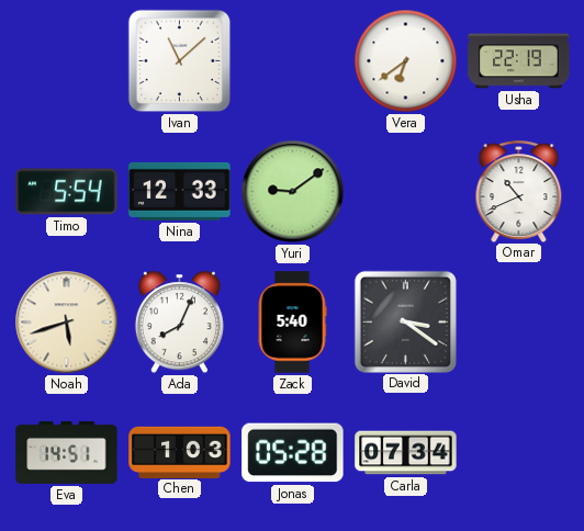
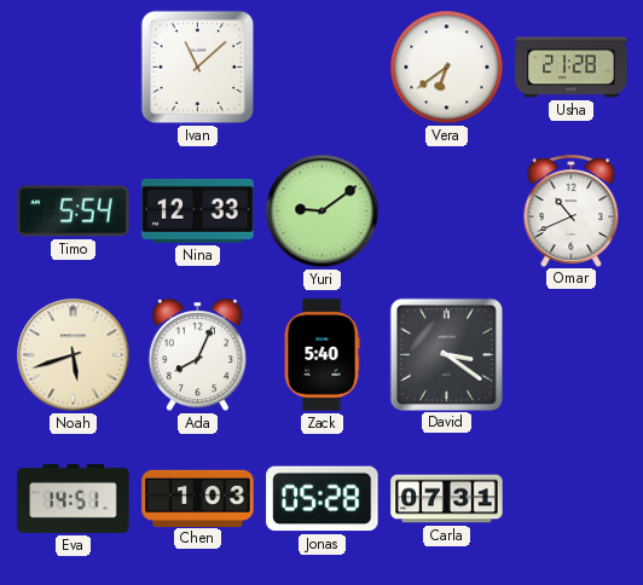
Usha: 22:19 -> 21:28
Carla: 07:34 -> 07:31
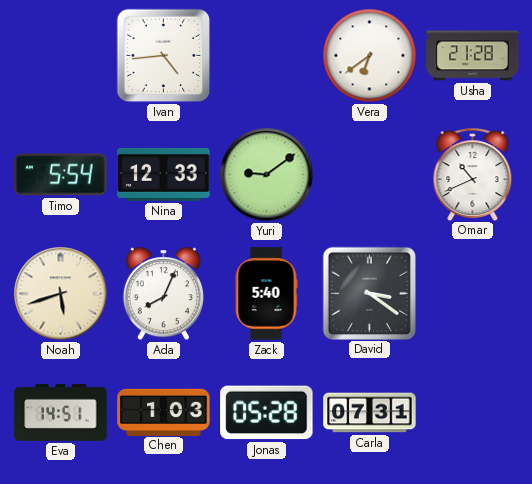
Ivan: 11:08 -> 4:44
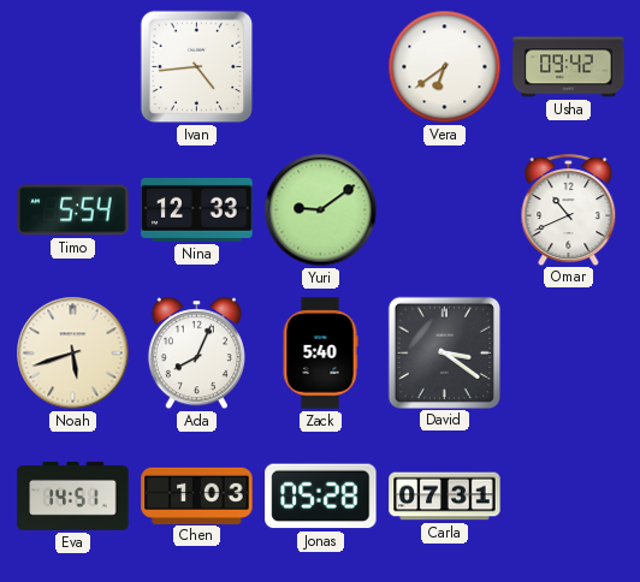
Usha: 21:28 -> 09:42
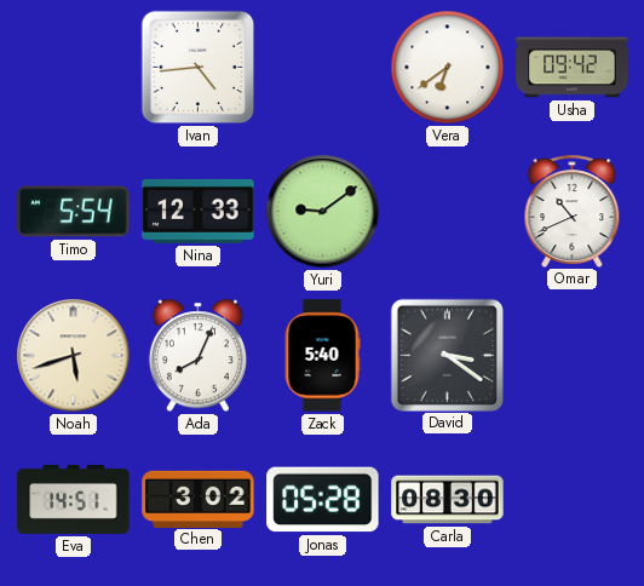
Chen: 1:03 -> 3:02
Carla: 07:31 -> 08:30
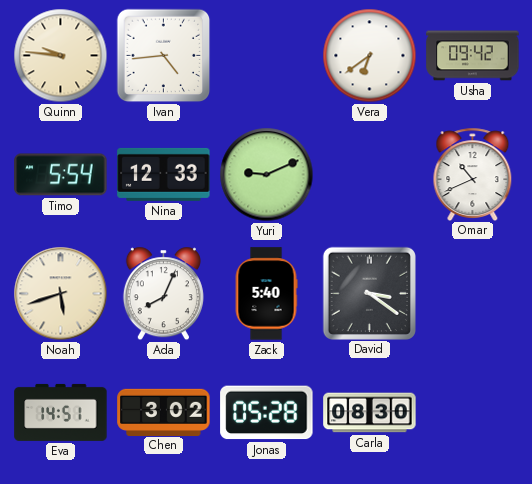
Quinn: none -> 9:46
Yuri: 9:09 -> 9:11
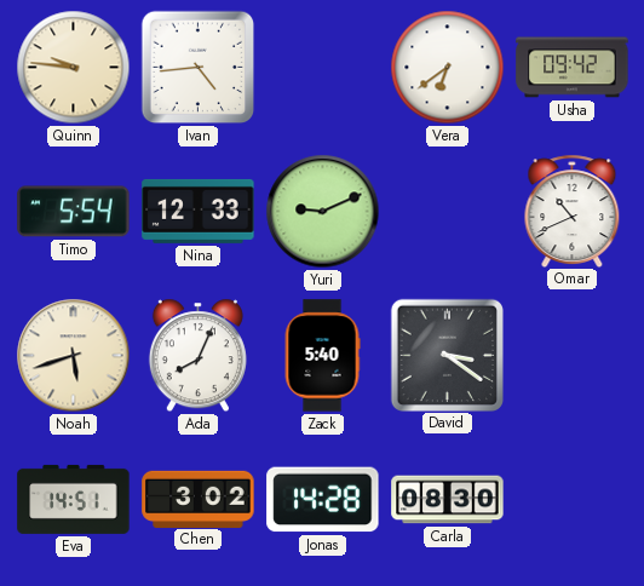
Jonas: 05:28 -> 14:28
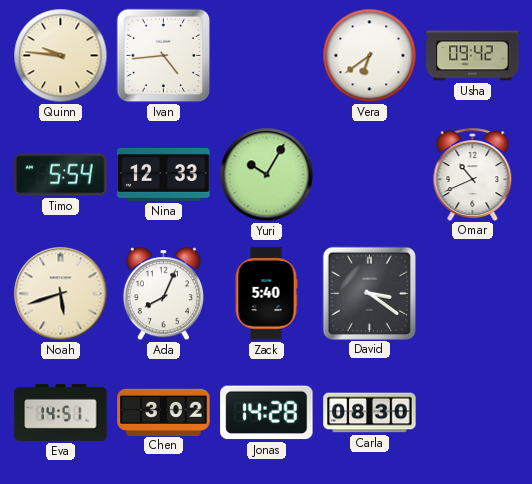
Yuri: 9:11 -> 10:05
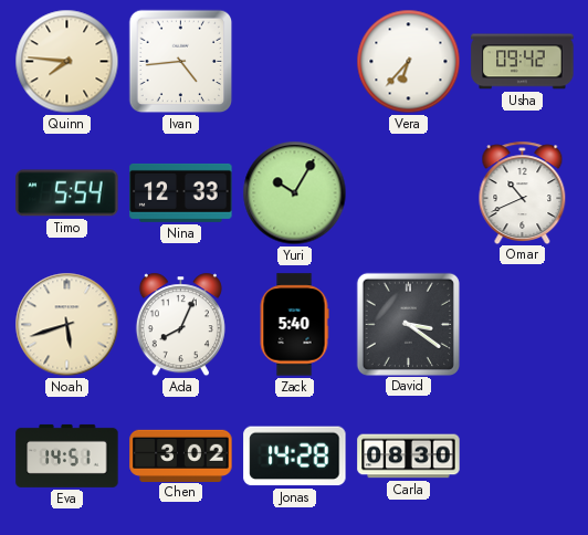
Quinn: 9:46 -> 7:46
Vera: 6:39 -> 6:37
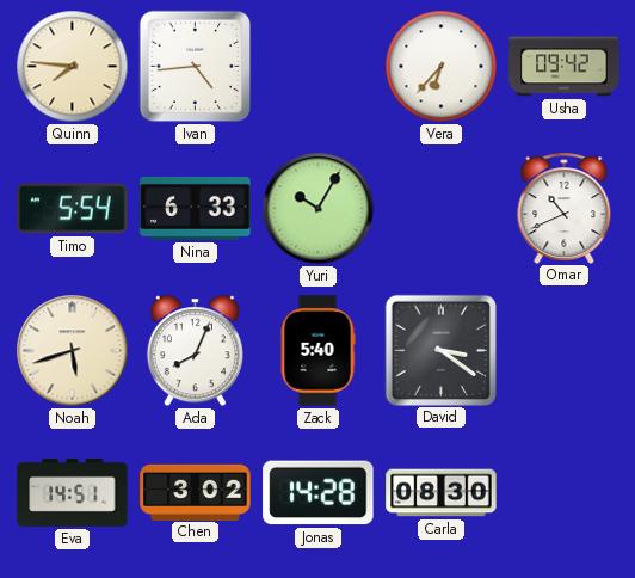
Nina: 12:33 -> 6:33
